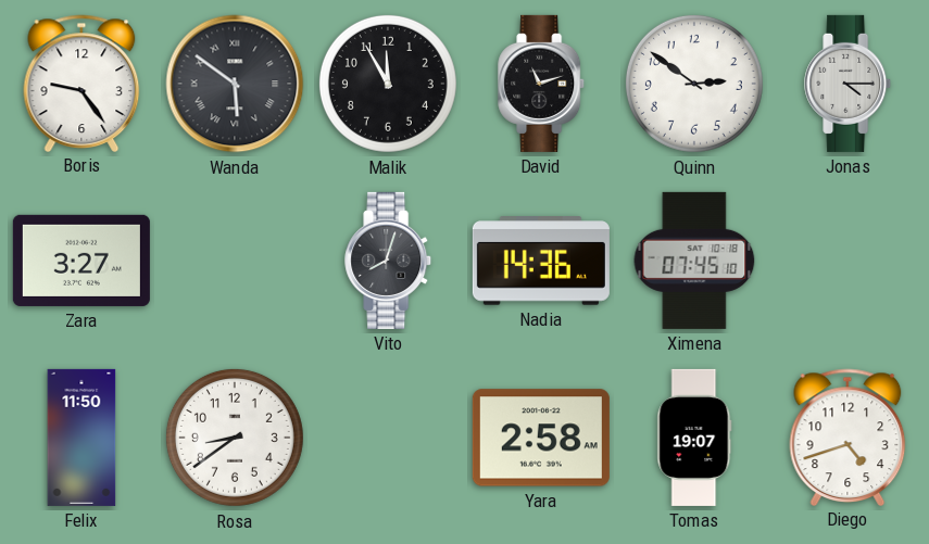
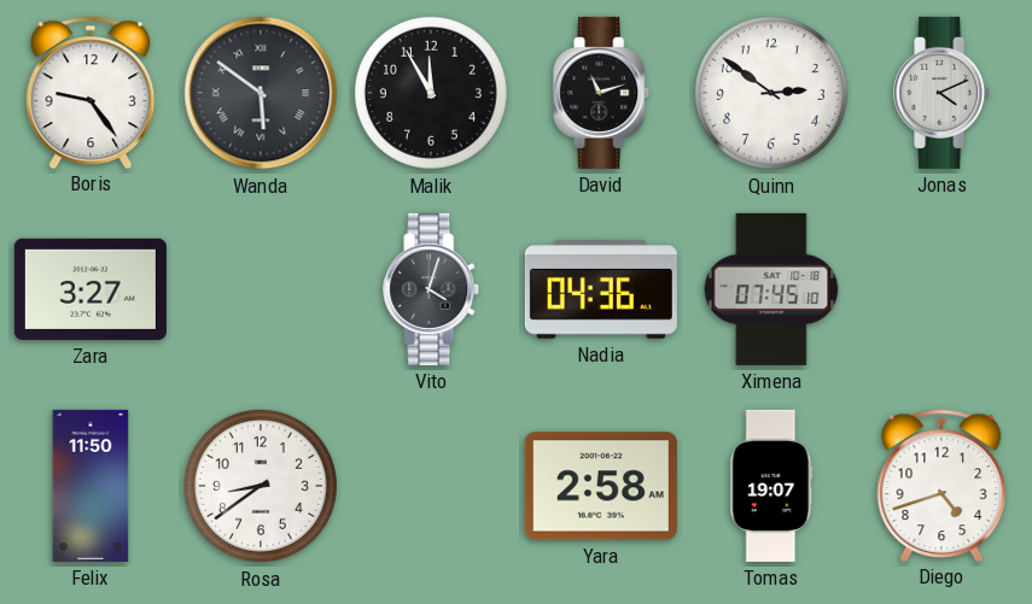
Jonas: 4:15 -> 4:11
Vito: 8:03 -> 4:03
Nadia: 14:36 -> 04:36
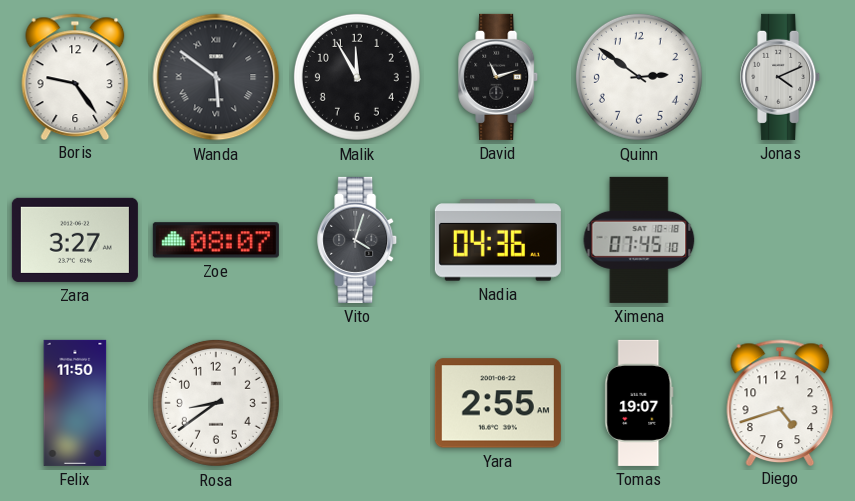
Zoe: none -> 08:07
Yara: 2:58 -> 2:55
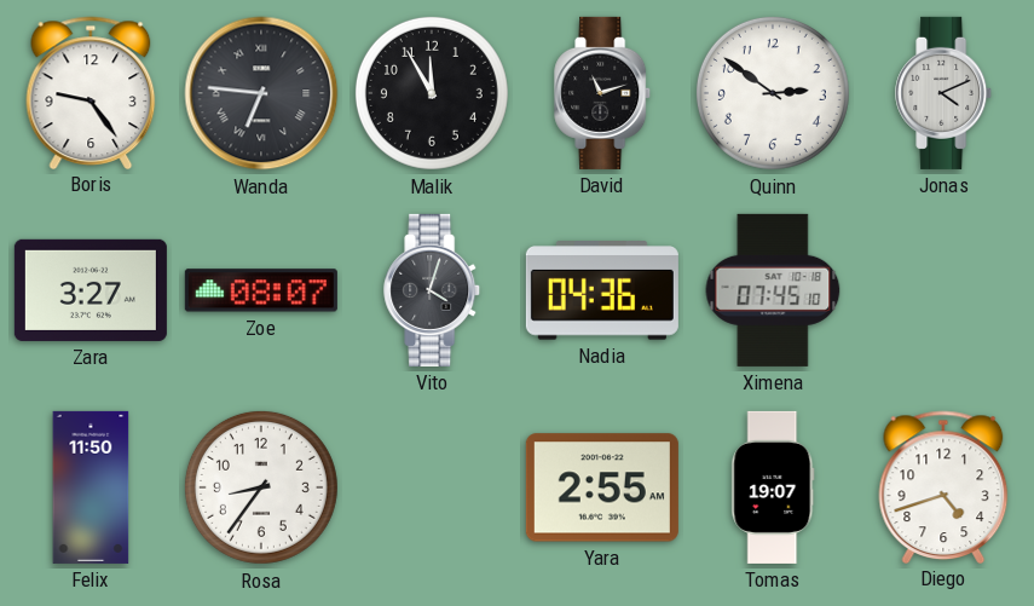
Wanda: 5:51 -> 6:46
Rosa: 8:39 -> 8:36
